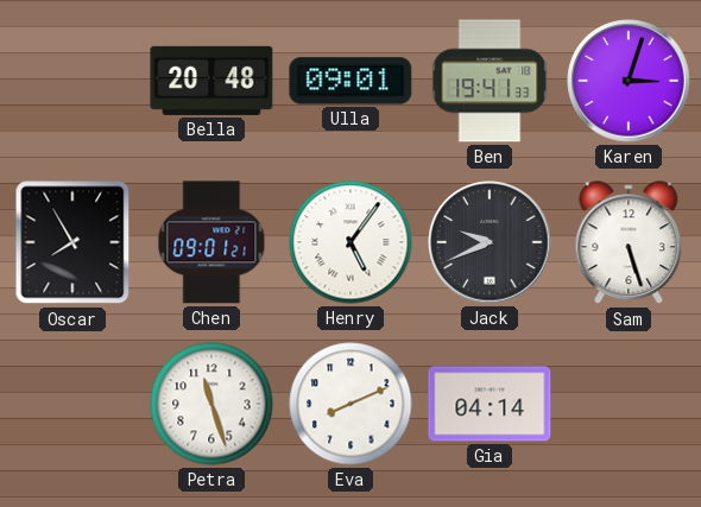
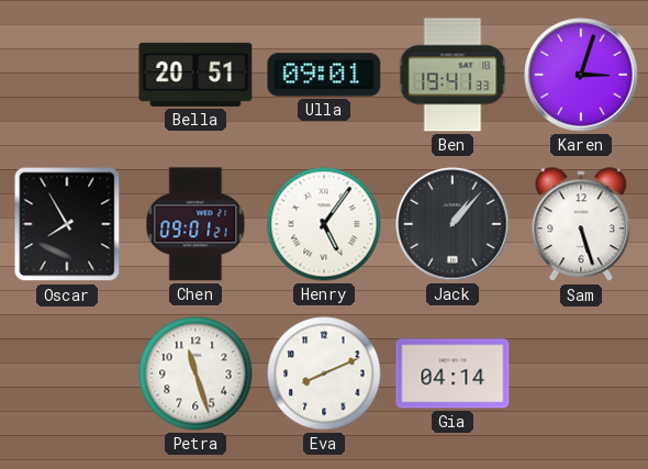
Bella: 20:48 -> 20:51
Jack: 9:41 -> 1:07
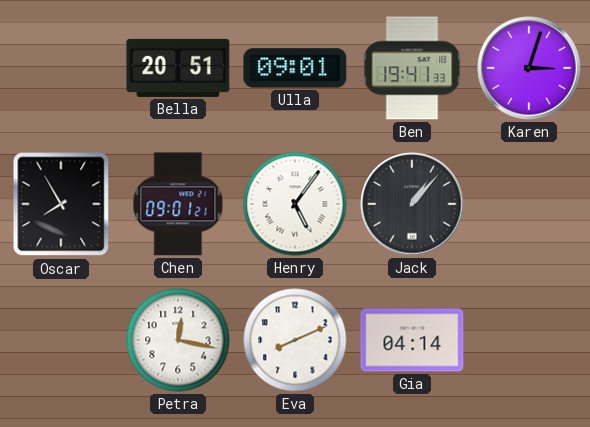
Sam: 5:27 -> none
Petra: 11:27 -> 12:17
